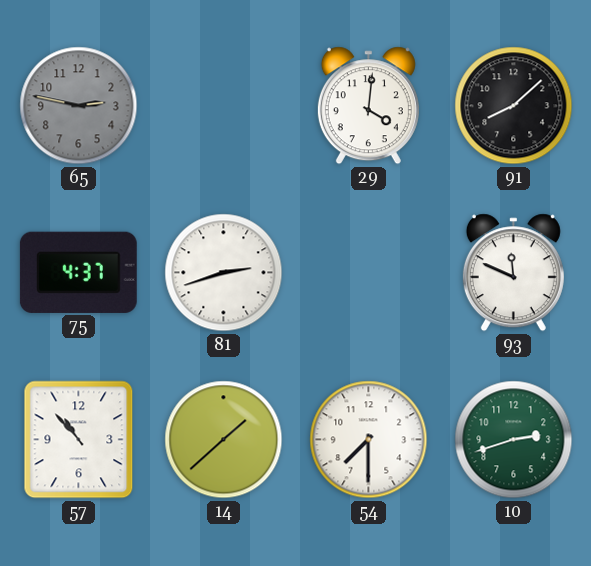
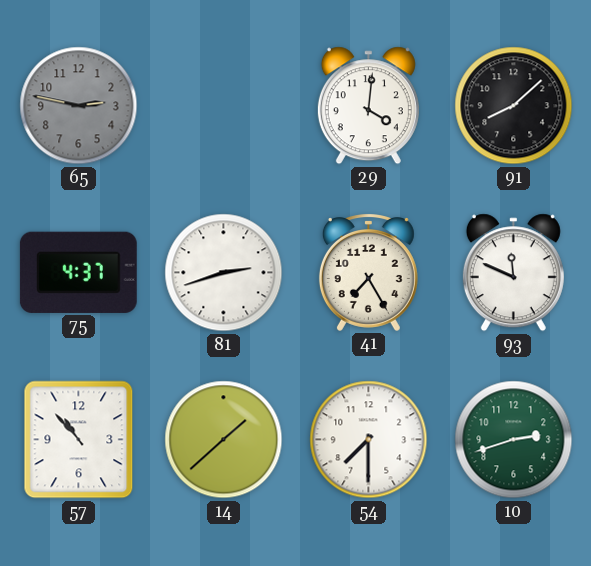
41: none -> 7:25
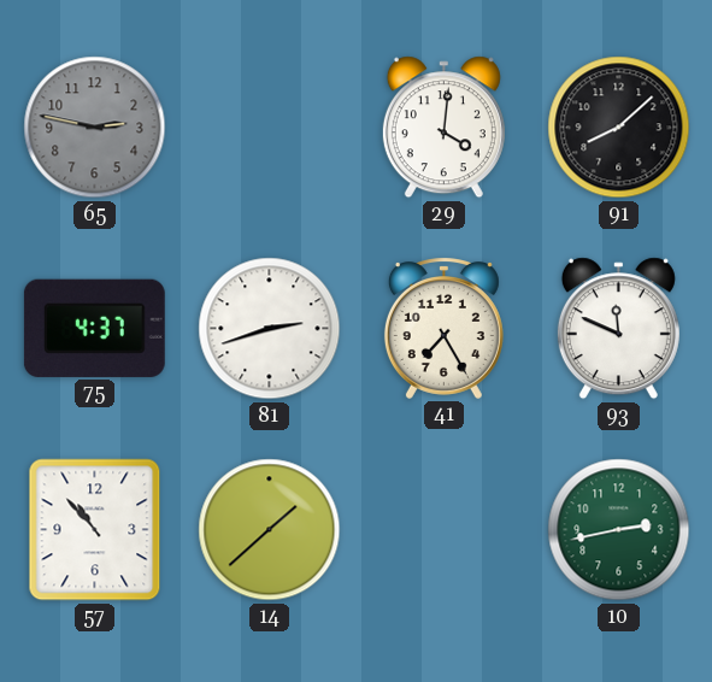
54: 7:30 -> none
10: 2:42 -> 2:43
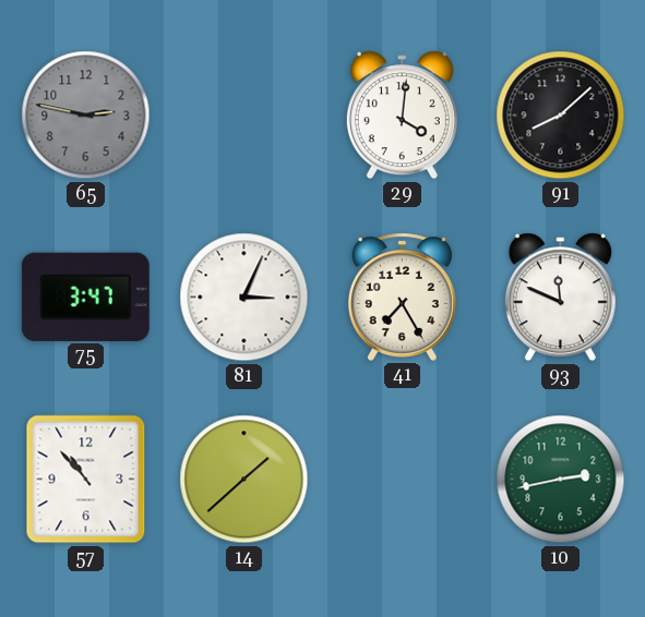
75: 4:37 -> 3:47
81: 2:42 -> 3:04
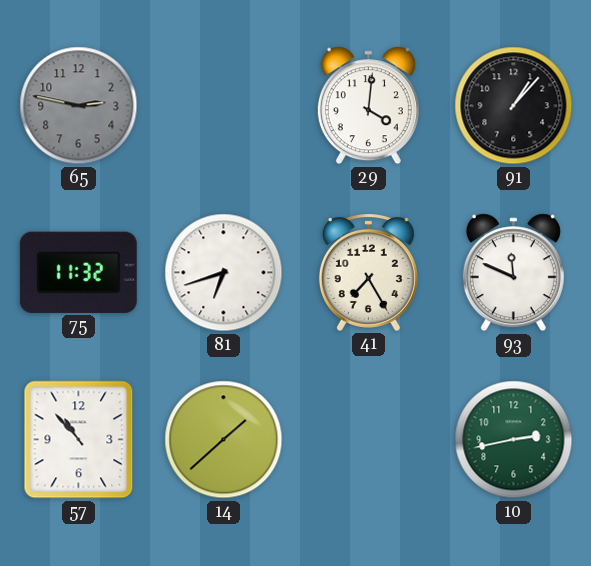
91: 8:08 -> 1:07
75: 3:47 -> 11:32
81: 3:04 -> 6:42
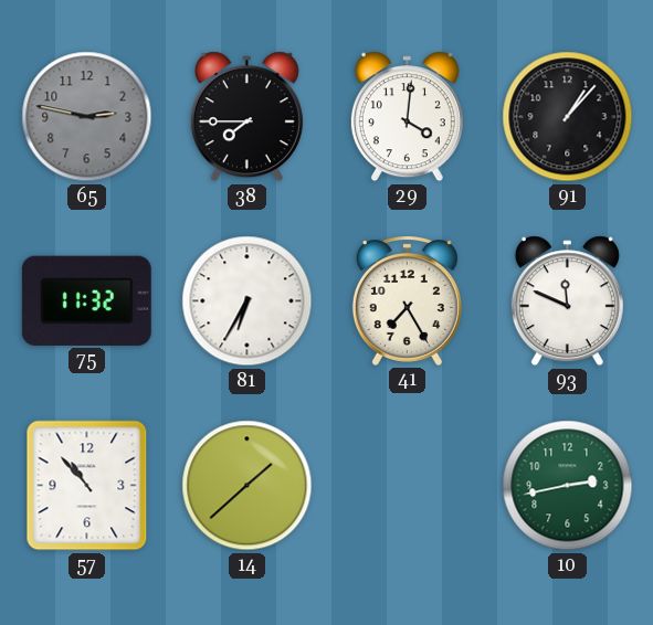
38: none -> 7:45
81: 6:42 -> 6:35
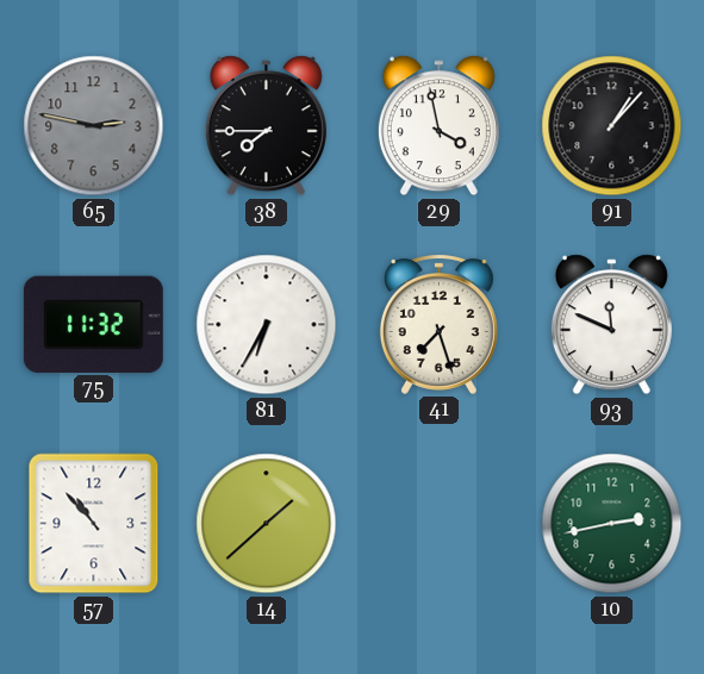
29: 4:01 -> 3:58
41: 7:25 -> 7:27
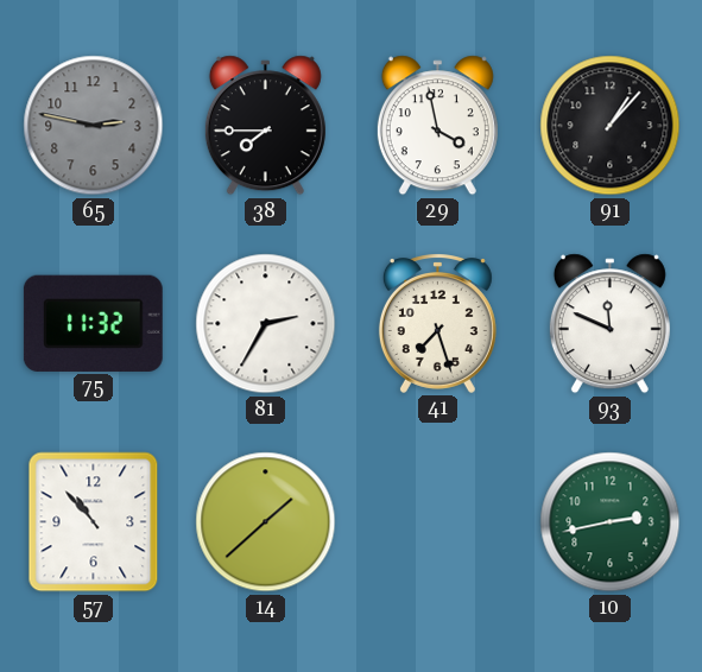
81: 6:35 -> 2:35
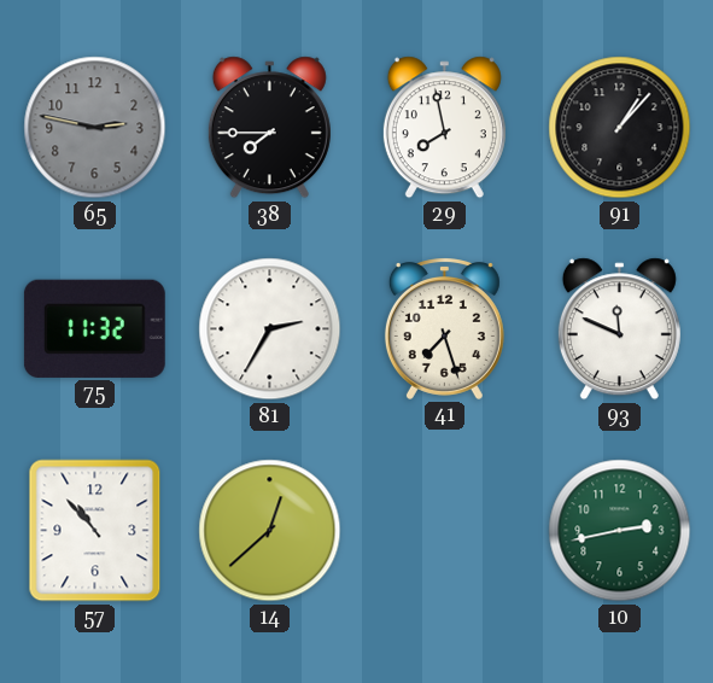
29: 3:58 -> 7:58
14: 1:38 -> 12:38
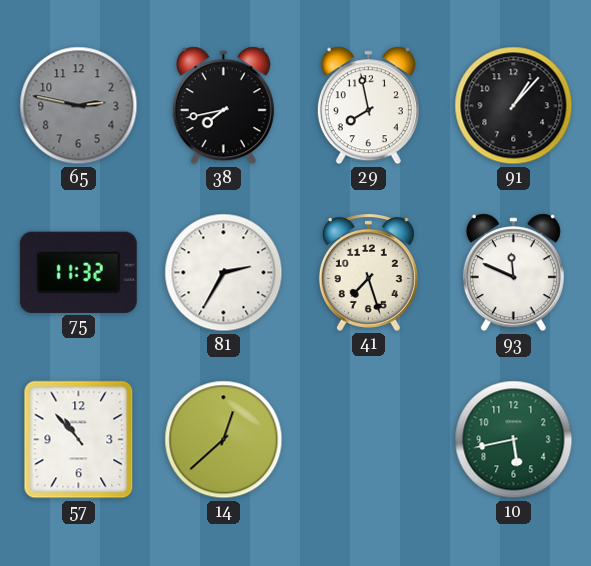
38: 7:45 -> 7:43
10: 2:43 -> 5:43
